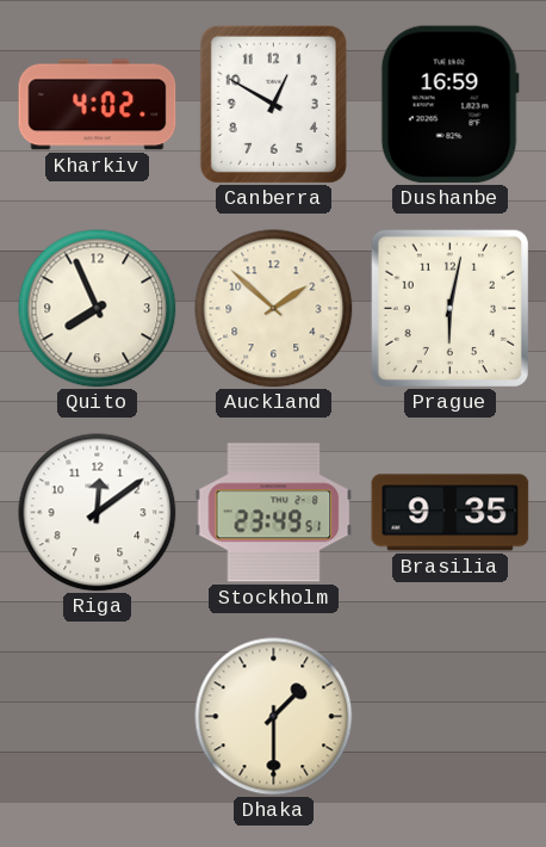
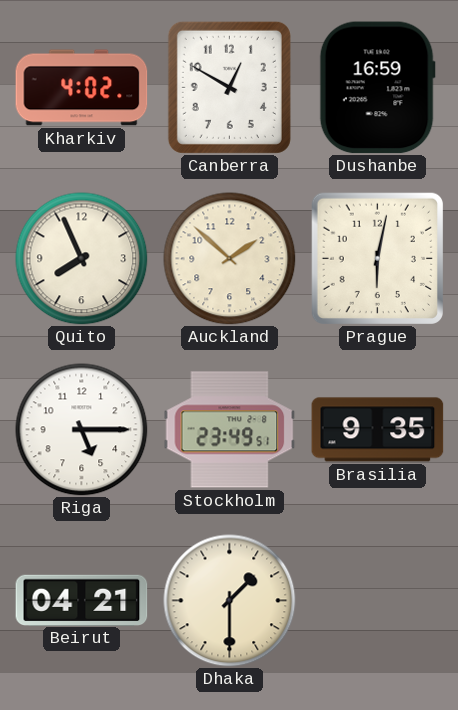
Riga: 12:09 -> 5:15
Beirut: none -> 04:21
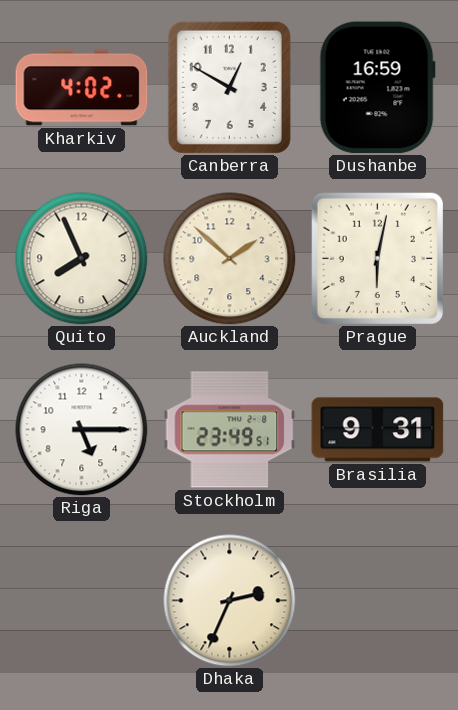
Brasilia: 9:35 -> 9:31
Beirut: 04:21 -> none
Dhaka: 1:30 -> 2:34
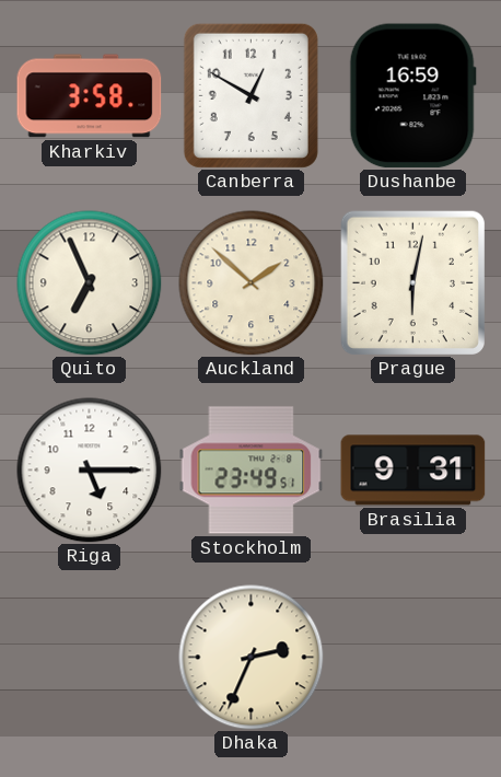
Kharkiv: 4:02 -> 3:58
Quito: 7:56 -> 6:56
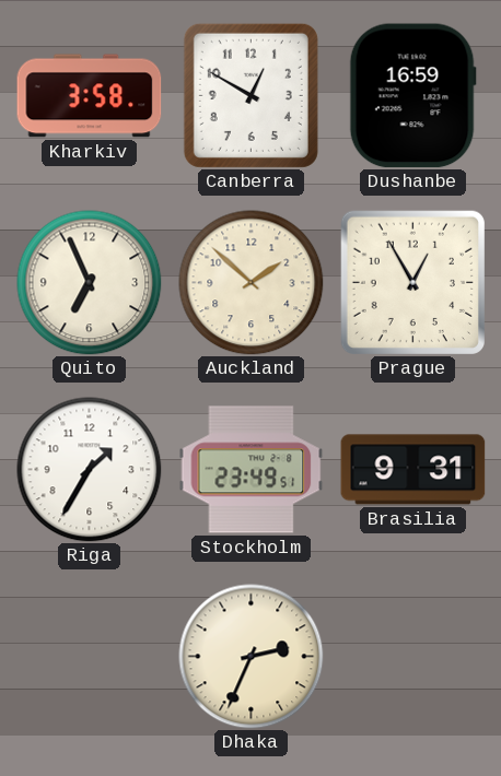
Prague: 6:02 -> 12:55
Riga: 5:15 -> 1:35
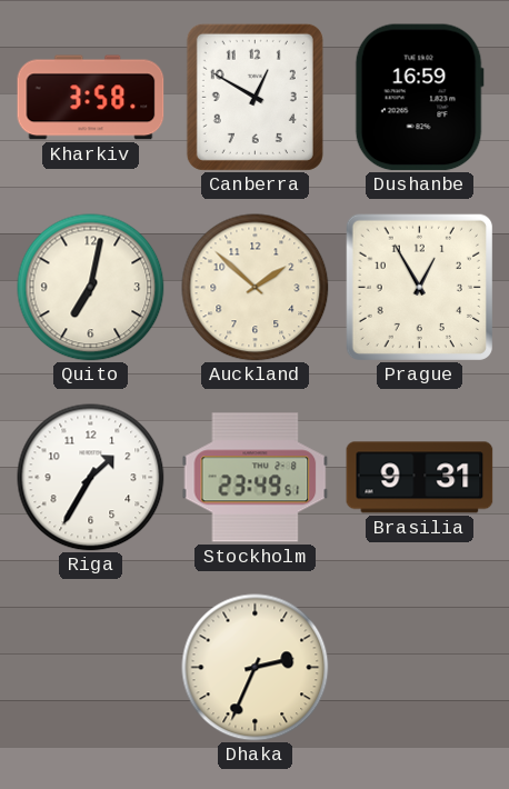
Quito: 6:56 -> 7:02
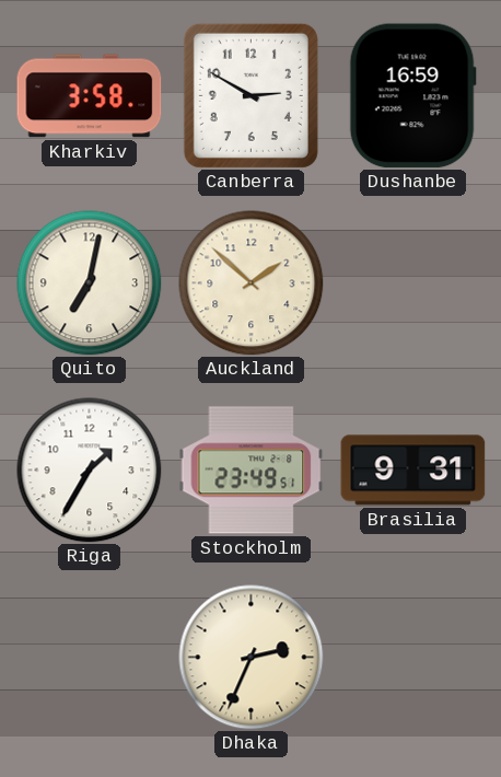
Canberra: 12:50 -> 2:50
Prague: 12:55 -> none
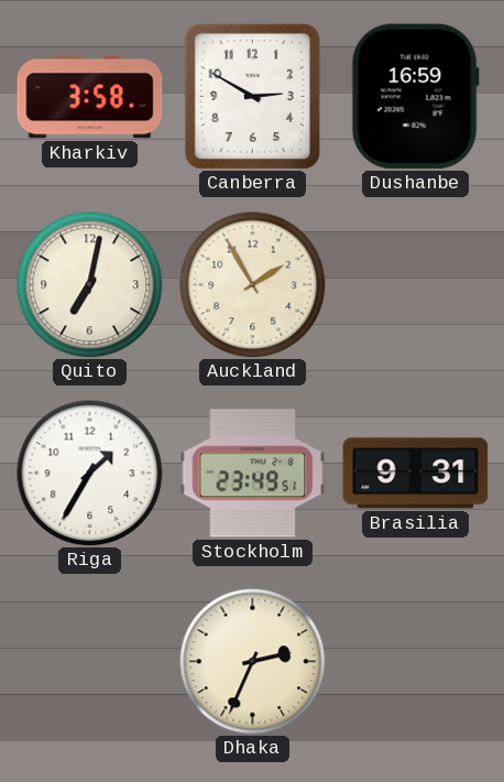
Auckland: 1:52 -> 1:55
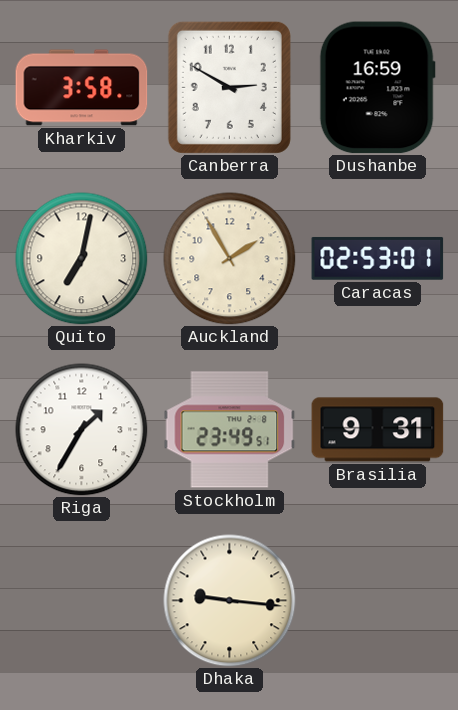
Caracas: none -> 02:53
Dhaka: 2:34 -> 9:16
